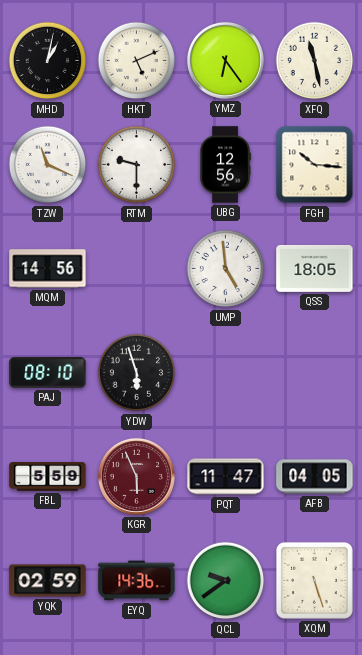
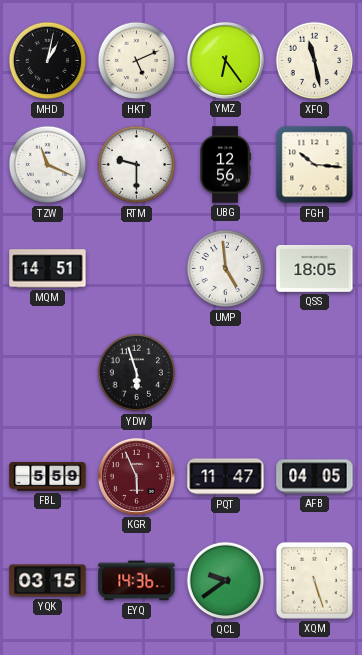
MQM: 14:56 -> 14:51
PAJ: 08:10 -> none
YQK: 02:59 -> 03:15
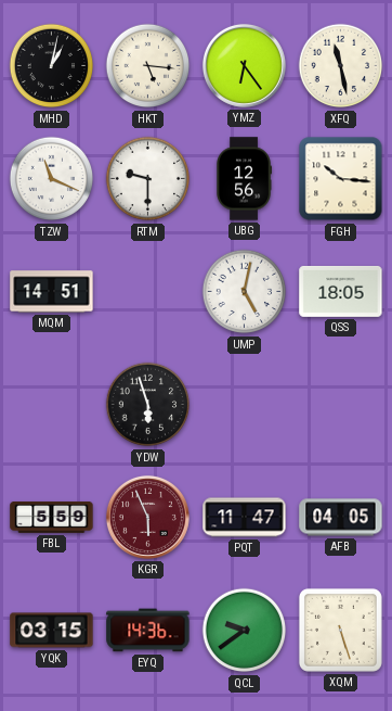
HKT: 5:11 -> 5:16
UMP: 4:59 -> 5:02
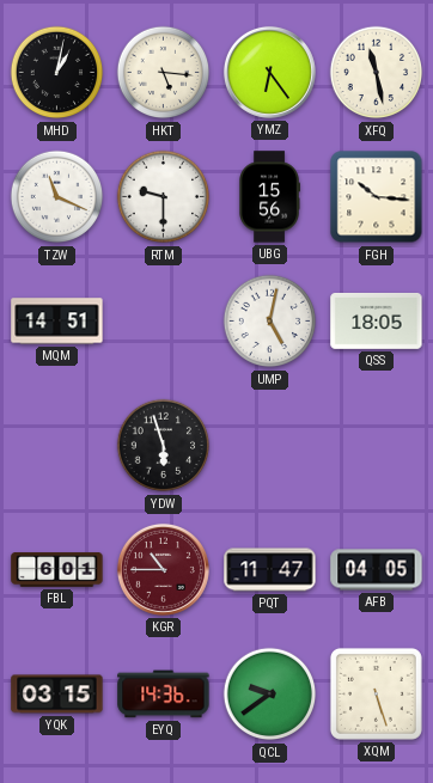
UBG: 12:56 -> 15:56
FBL: 5:59 -> 6:01
KGR: 5:56 -> 10:45
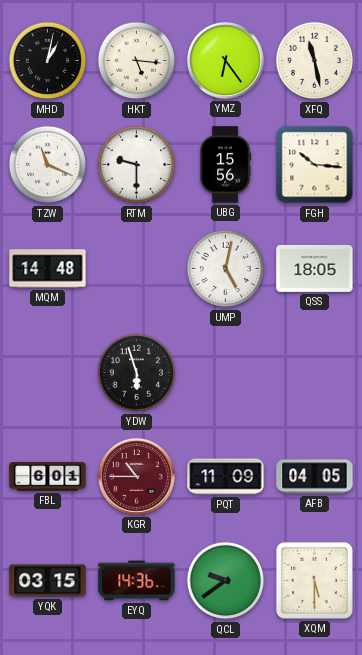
MQM: 14:51 -> 14:48
PQT: 11:47 -> 11:09
XQM: 5:27 -> 5:30
